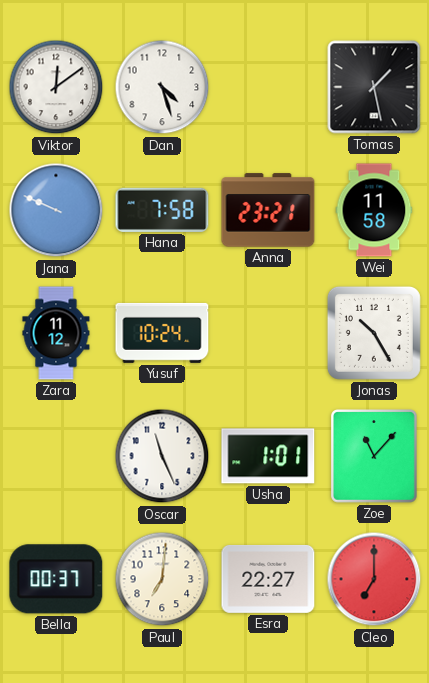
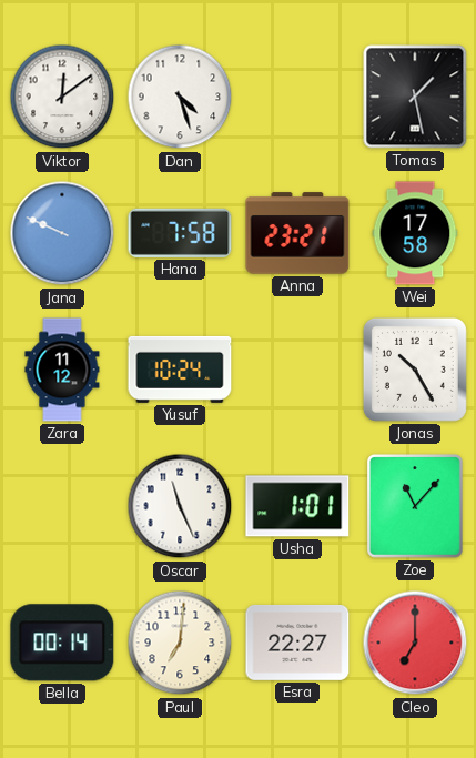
Wei: 11:58 -> 17:58
Bella: 00:37 -> 00:14
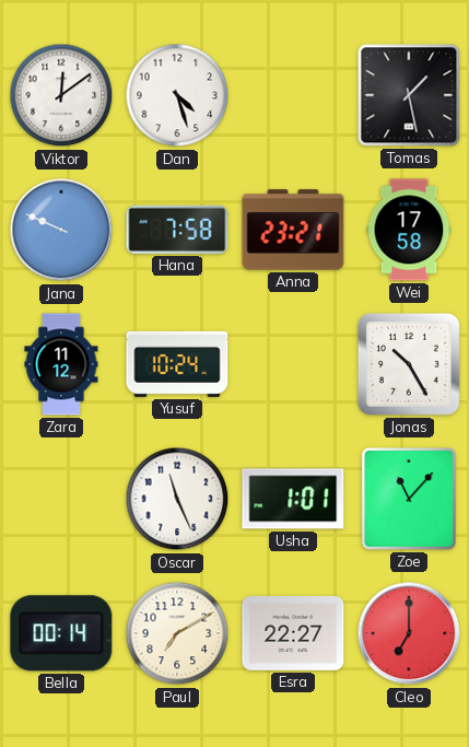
Paul: 7:01 -> 7:10
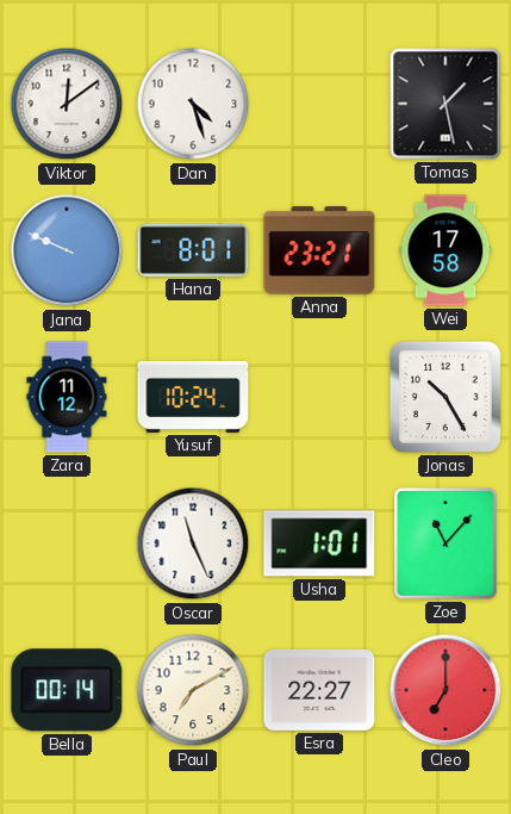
Hana: 7:58 -> 8:01
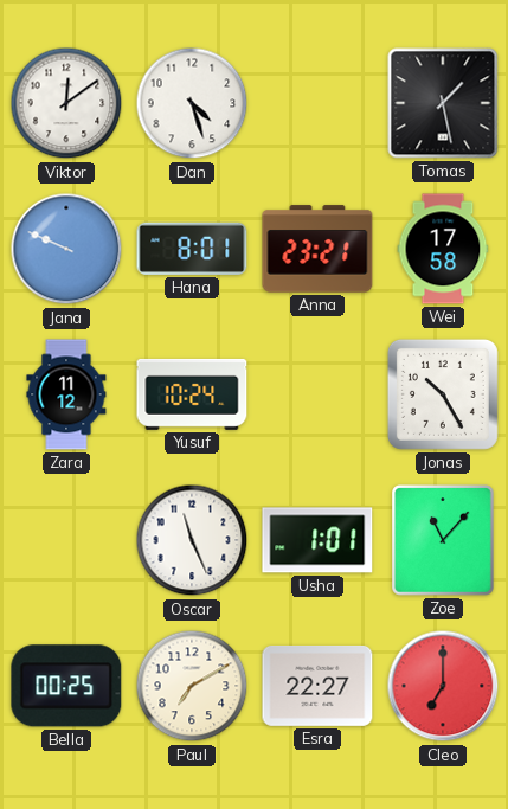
Bella: 00:14 -> 00:25
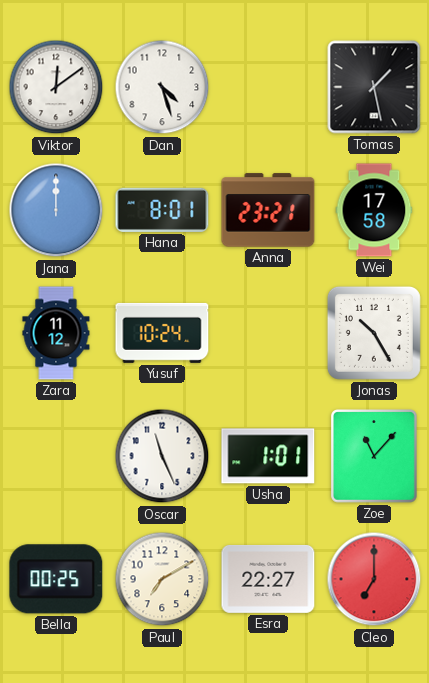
Jana: 9:49 -> 12:00
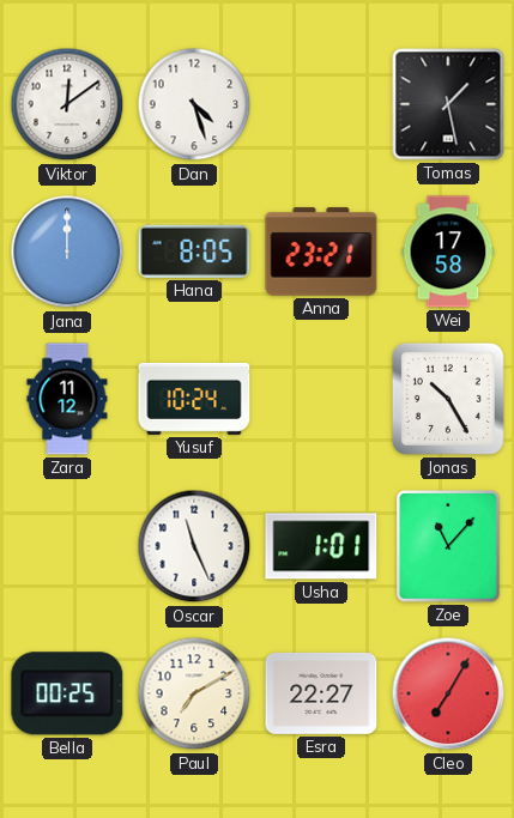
Hana: 8:01 -> 8:05
Cleo: 7:00 -> 7:05
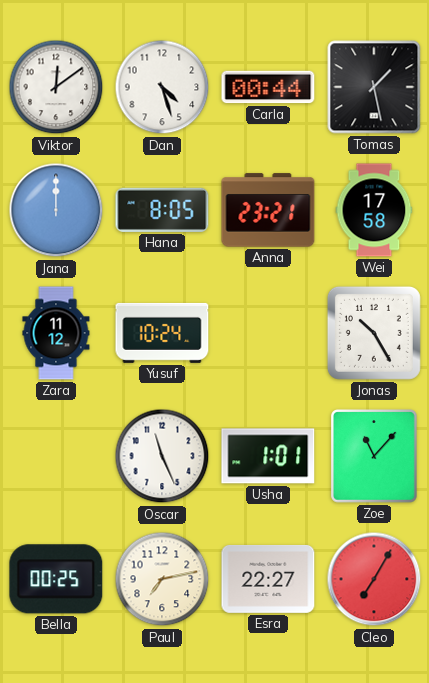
Carla: none -> 00:44
Paul: 7:10 -> 7:13
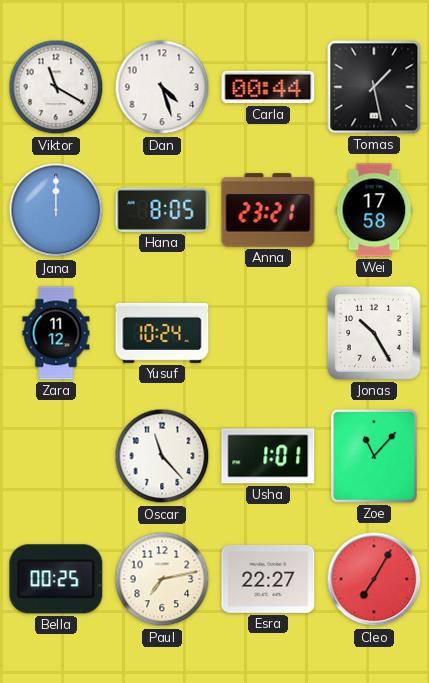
Viktor: 12:09 -> 11:20
Oscar: 11:26 -> 11:23
